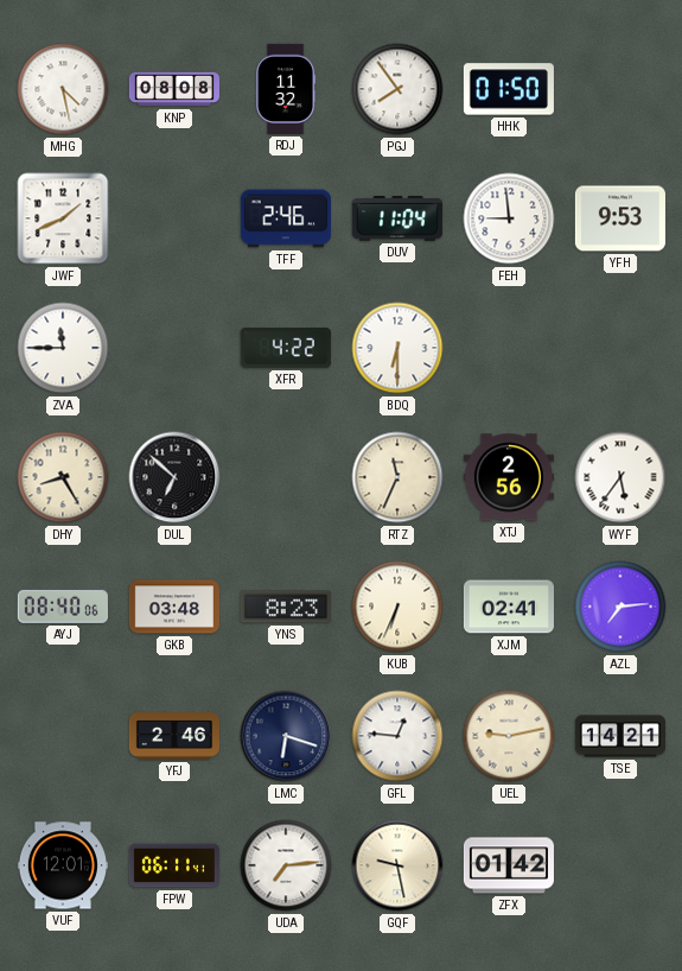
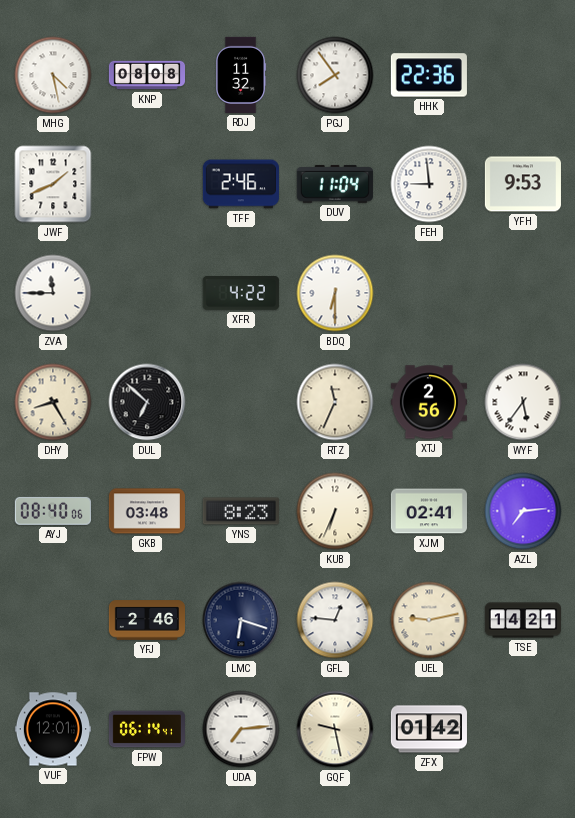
HHK: 01:50 -> 22:36
FPW: 06:11 -> 06:14
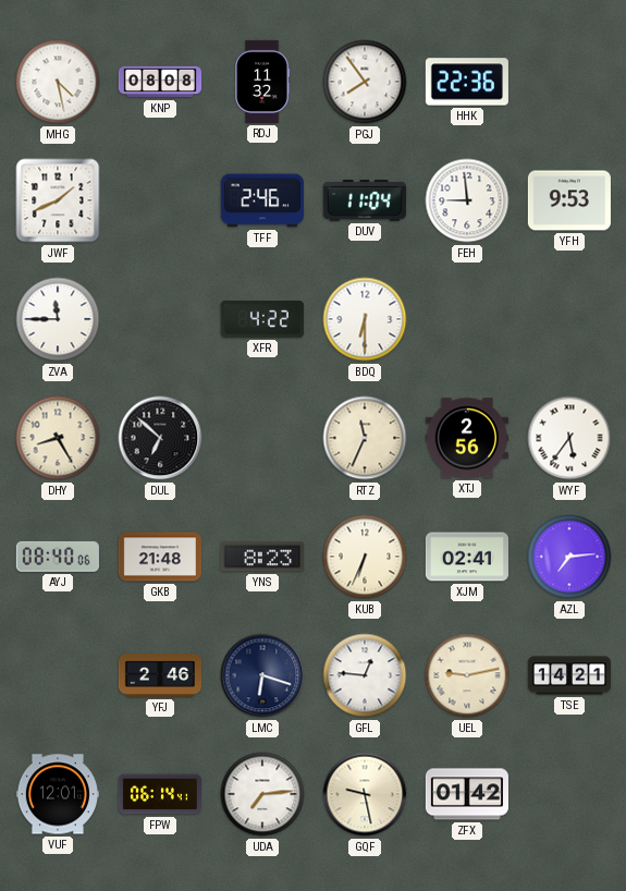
GKB: 03:48 -> 21:48
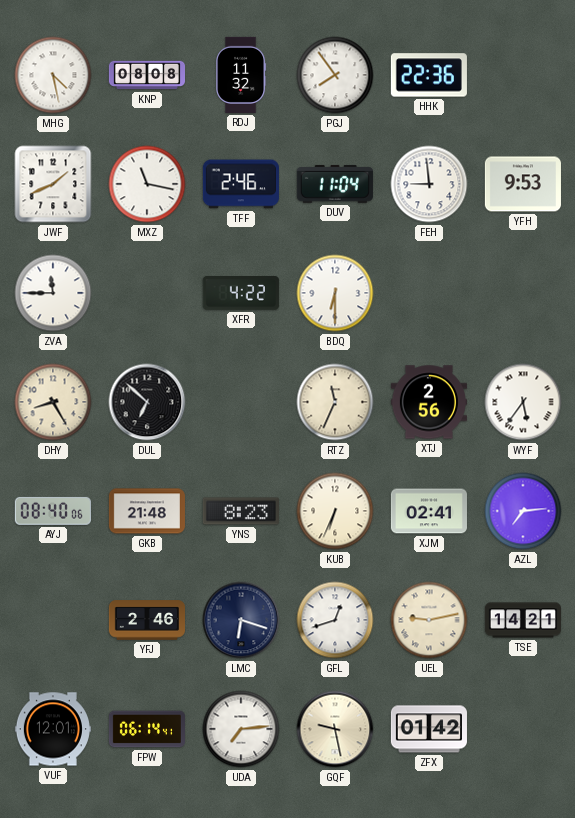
MXZ: none -> 11:17
GFL: 12:46 -> 12:42
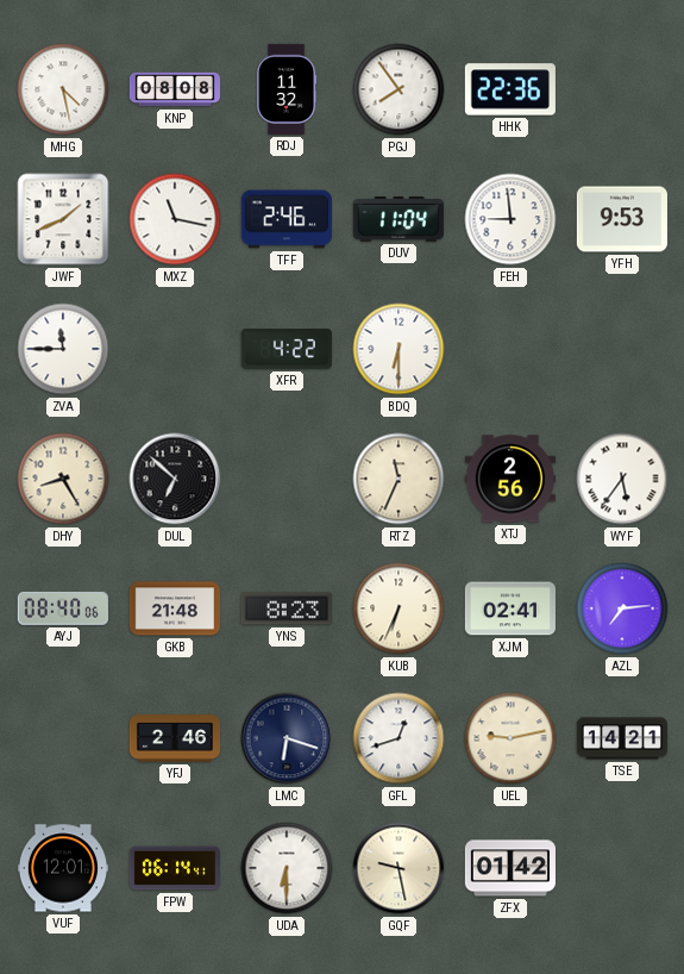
UDA: 7:14 -> 6:30
